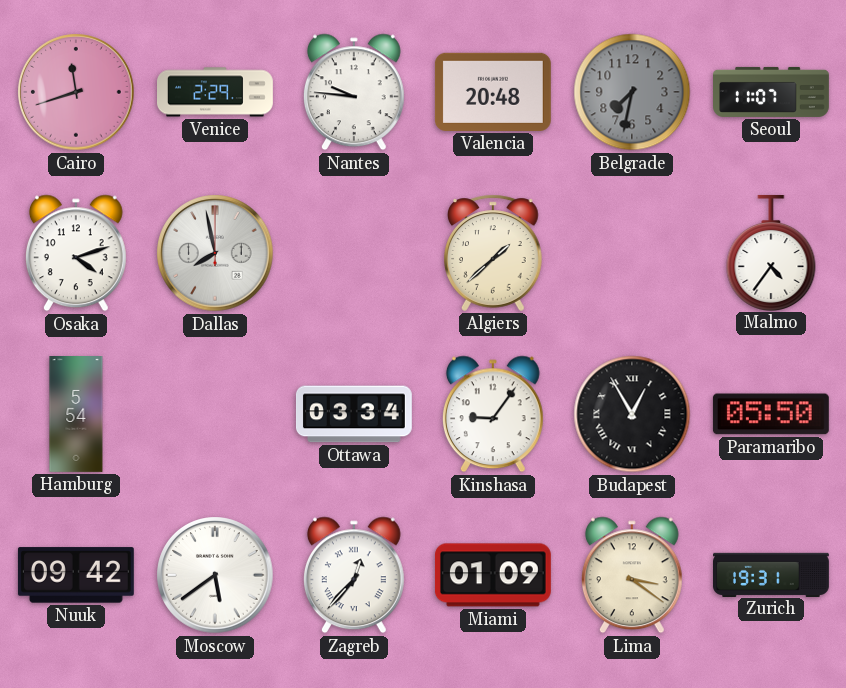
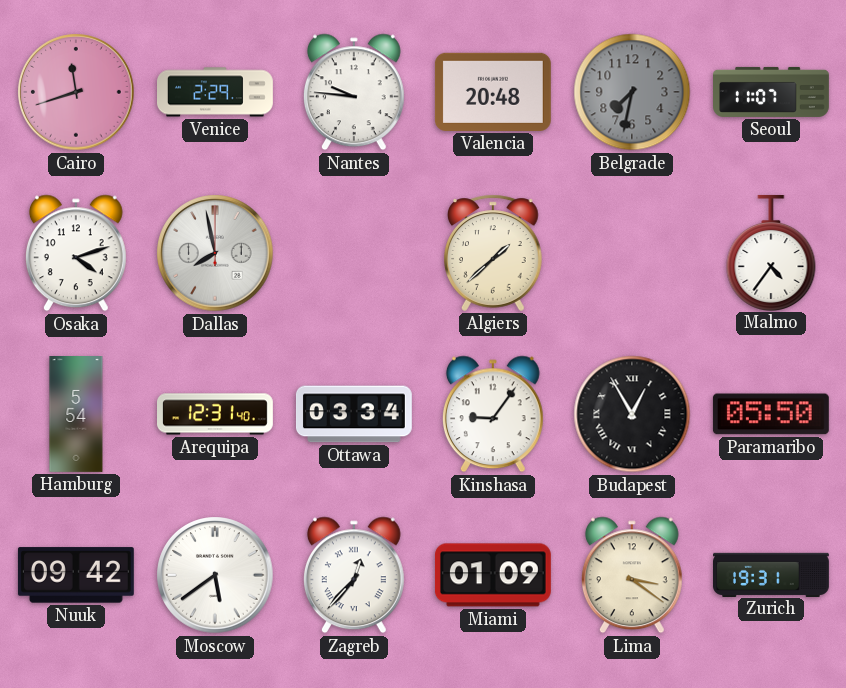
Arequipa: none -> 12:31
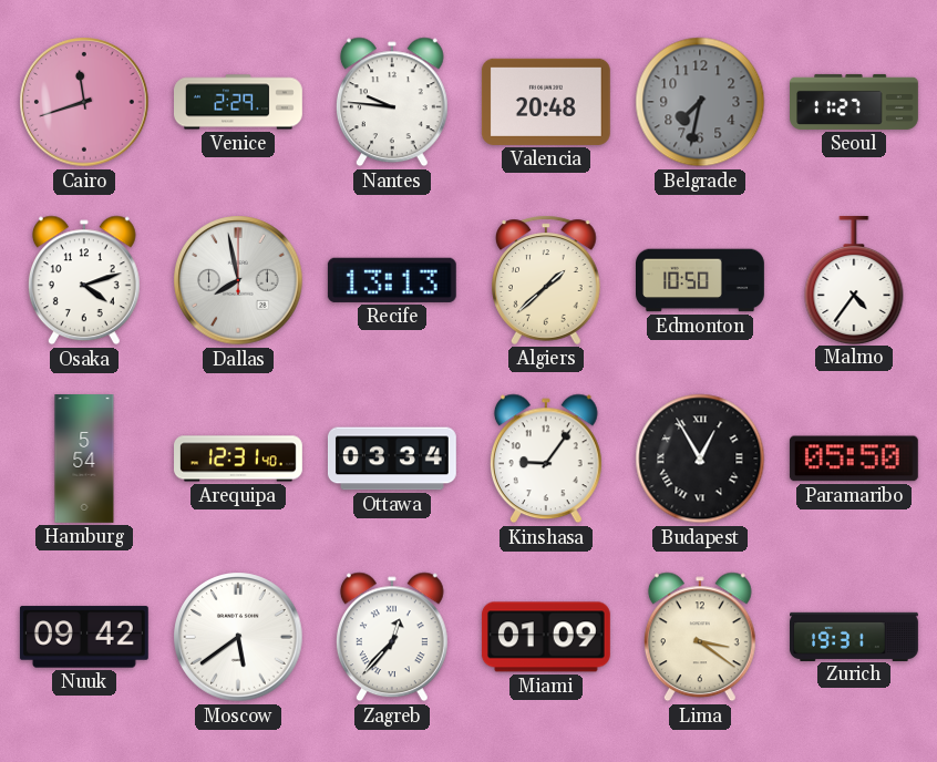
Seoul: 11:07 -> 11:27
Recife: none -> 13:13
Edmonton: none -> 10:50
